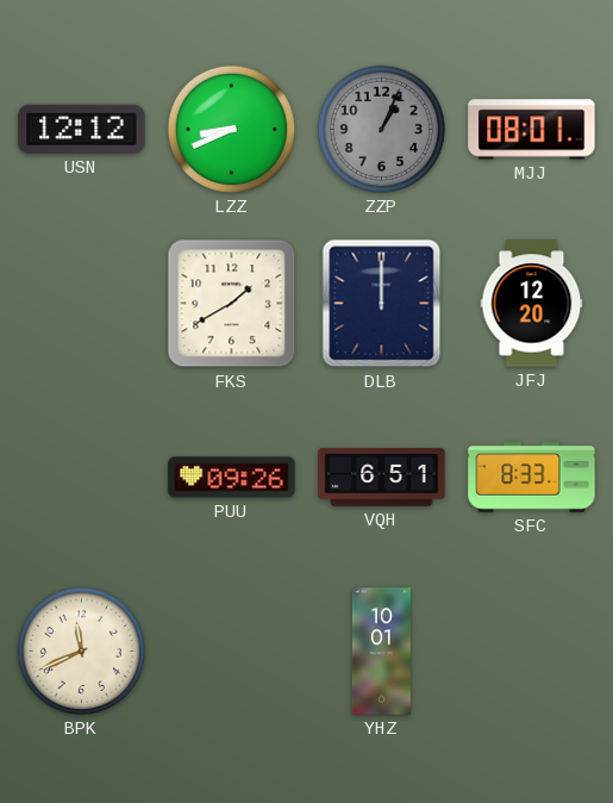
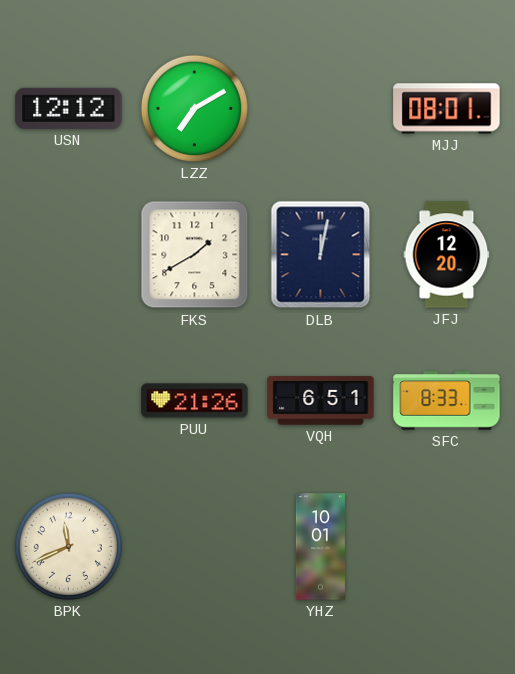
LZZ: 8:41 -> 7:10
ZZP: 1:04 -> none
DLB: 12:00 -> 12:02
PUU: 09:26 -> 21:26
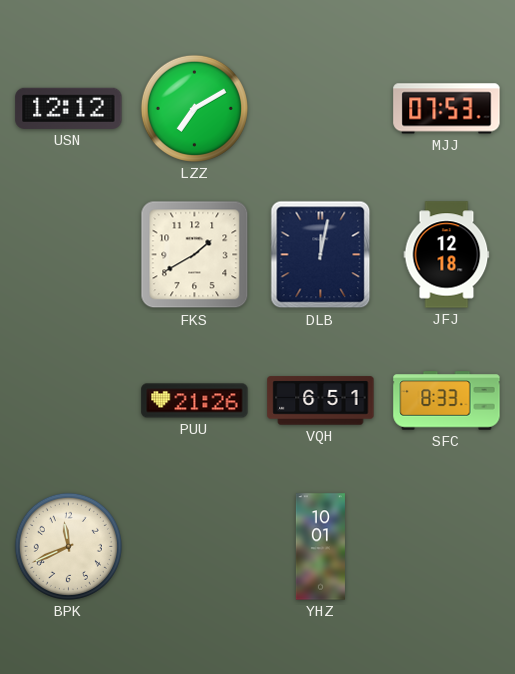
MJJ: 08:01 -> 07:53
JFJ: 12:20 -> 12:18
